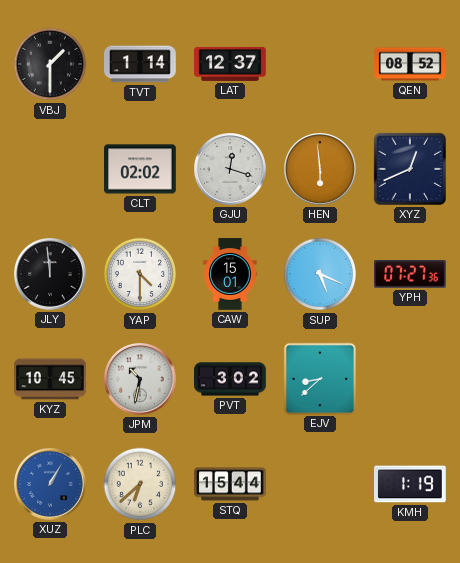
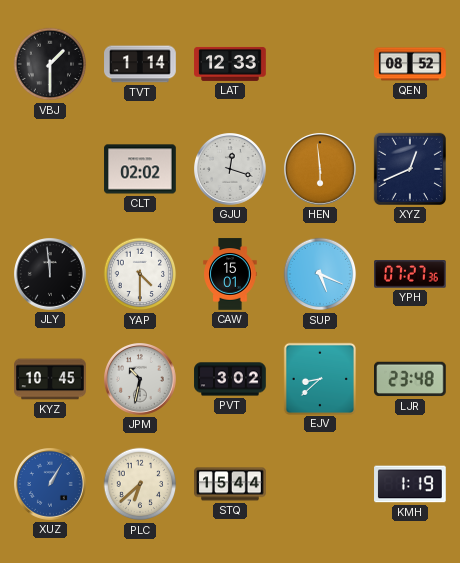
LAT: 12:37 -> 12:33
LJR: none -> 23:48
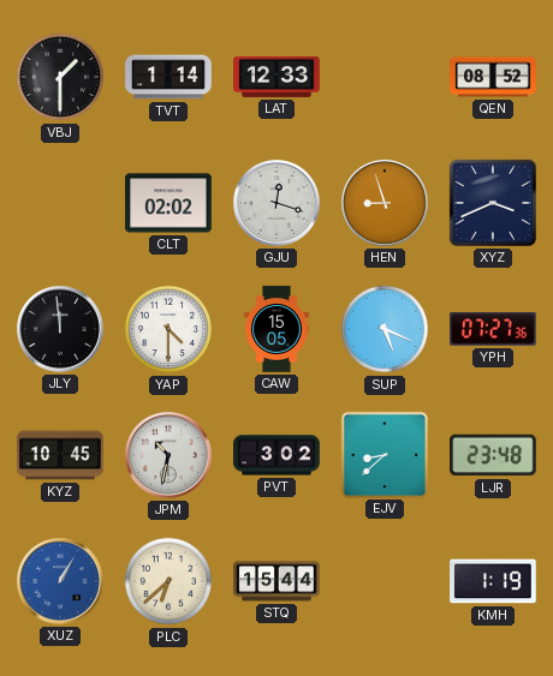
HEN: 5:59 -> 8:57
XYZ: 12:41 -> 3:41
CAW: 15:01 -> 15:05
